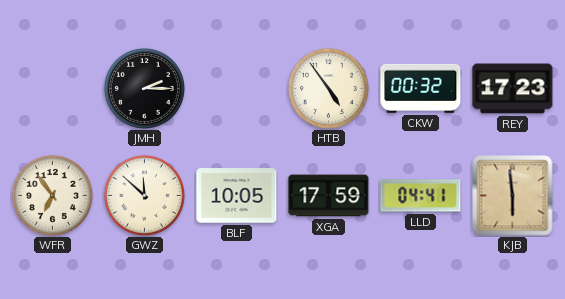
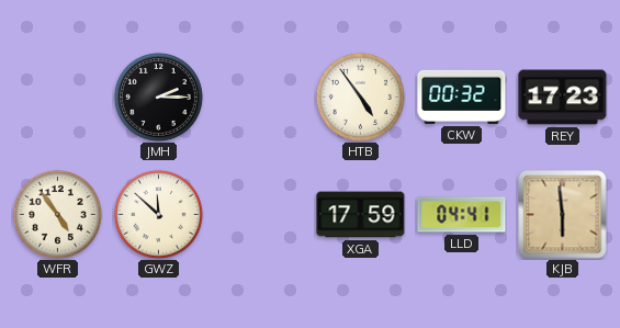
WFR: 6:54 -> 4:54
BLF: 10:05 -> none
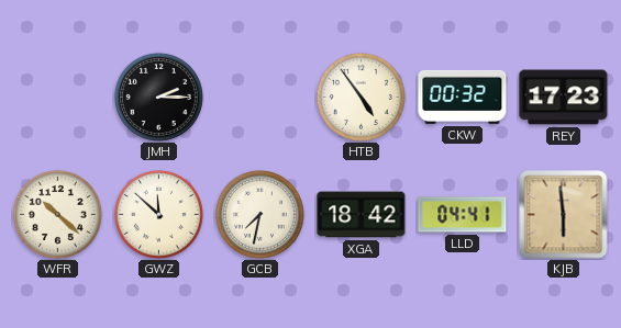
WFR: 4:54 -> 10:22
GCB: none -> 7:32
XGA: 17:59 -> 18:42
